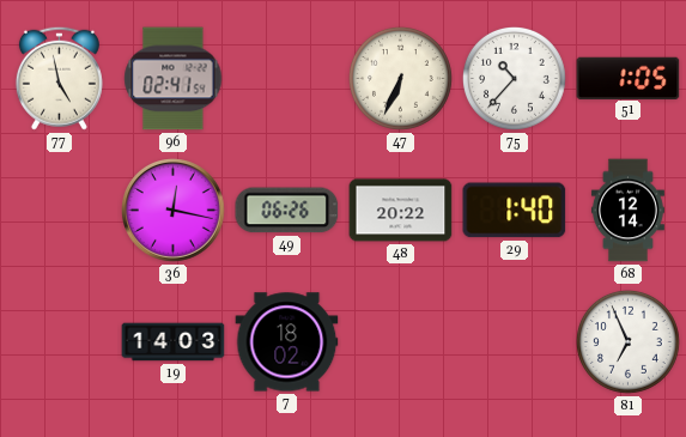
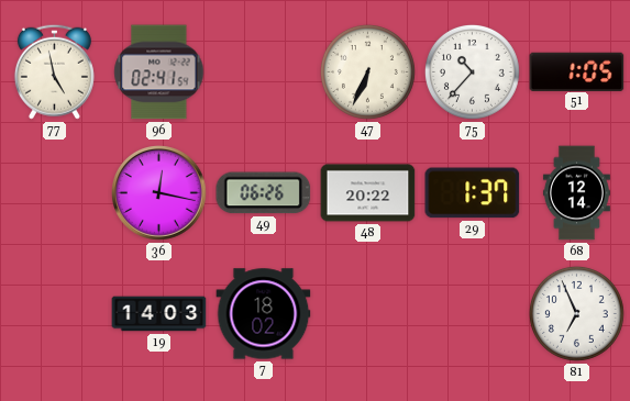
29: 1:40 -> 1:37
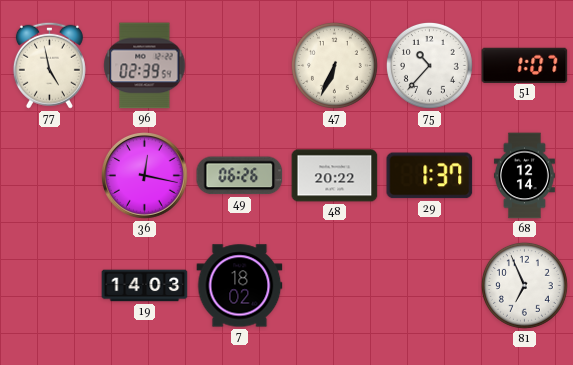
96: 02:41 -> 02:39
51: 1:05 -> 1:07
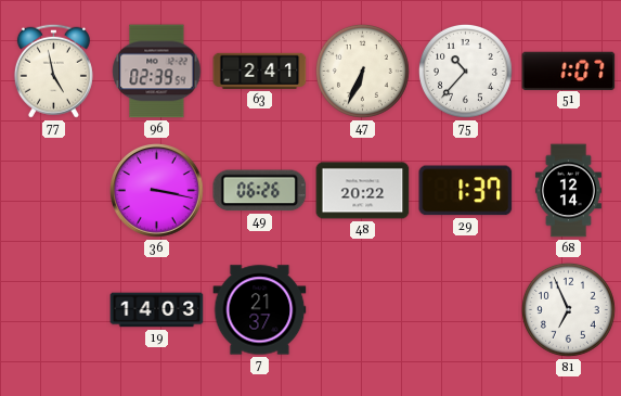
63: none -> 2:41
36: 12:17 -> 3:17
7: 18:02 -> 21:37
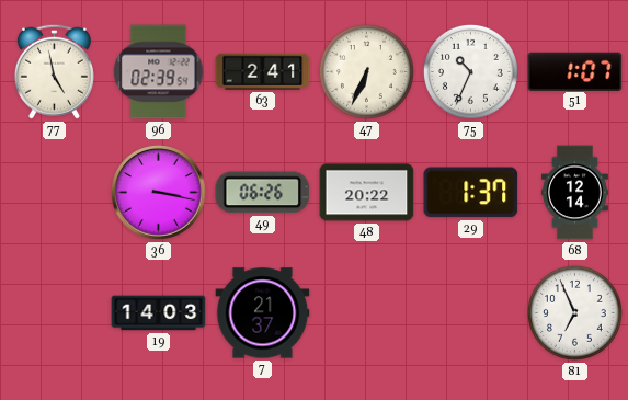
75: 10:37 -> 10:34
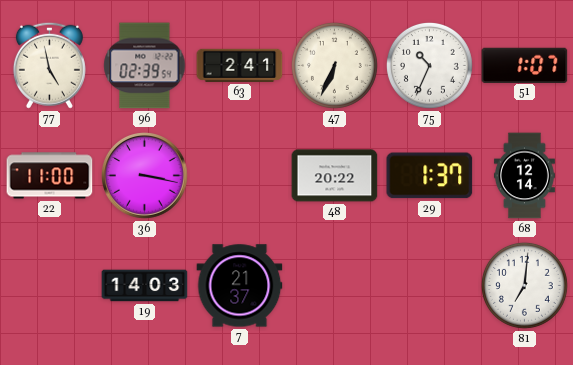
22: none -> 11:00
49: 06:26 -> none
81: 6:56 -> 7:01
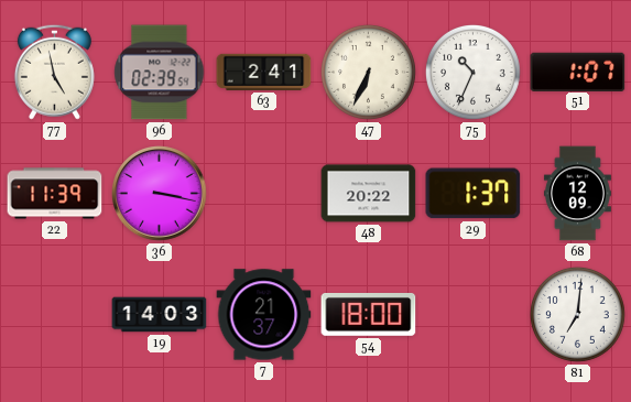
22: 11:00 -> 11:39
68: 12:14 -> 12:09
54: none -> 18:00
